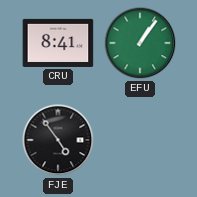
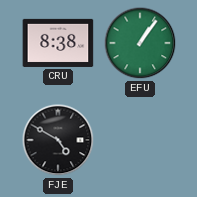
CRU: 8:41 -> 8:38
FJE: 4:54 -> 4:50
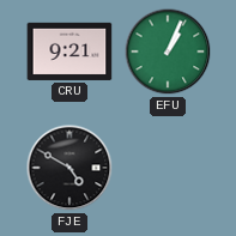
CRU: 8:38 -> 9:21
EFU: 1:06 -> 1:04
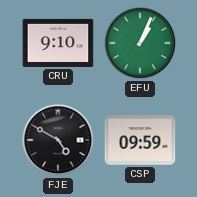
CRU: 9:21 -> 9:10
CSP: none -> 09:59
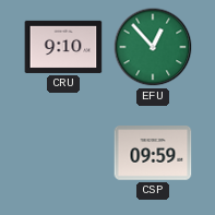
EFU: 1:04 -> 12:53
FJE: 4:50 -> none
